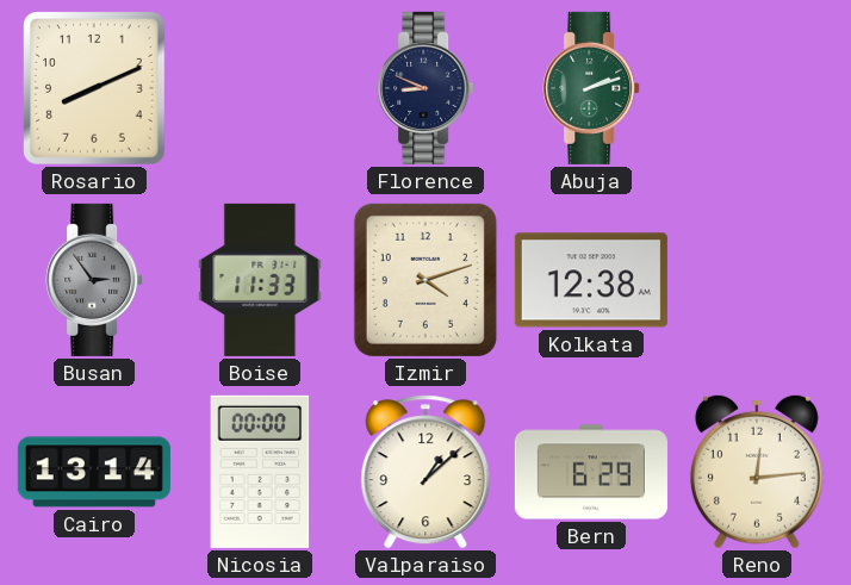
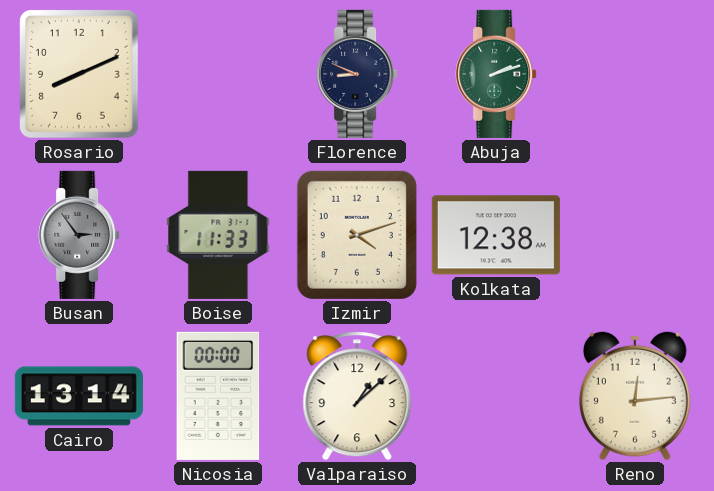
Bern: 6:29 -> none
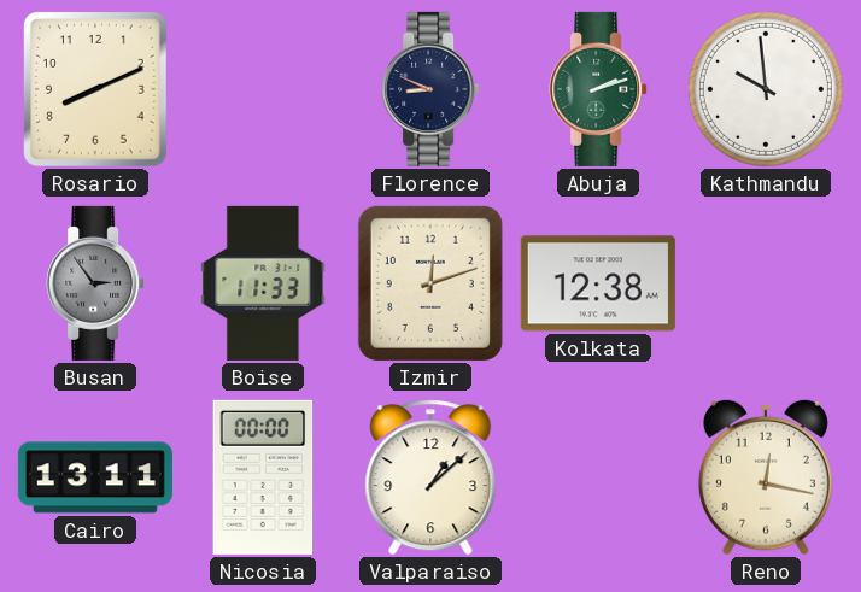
Kathmandu: none -> 9:59
Izmir: 4:12 -> 12:12
Cairo: 13:14 -> 13:11
Reno: 12:14 -> 12:17
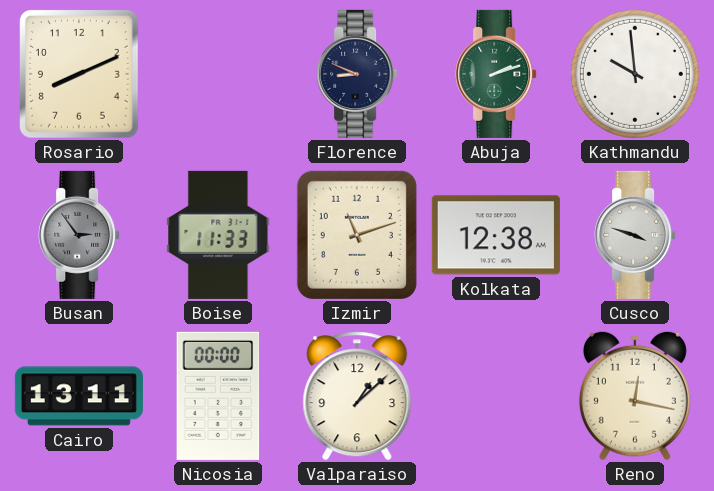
Izmir: 12:12 -> 11:12
Cusco: none -> 3:48
